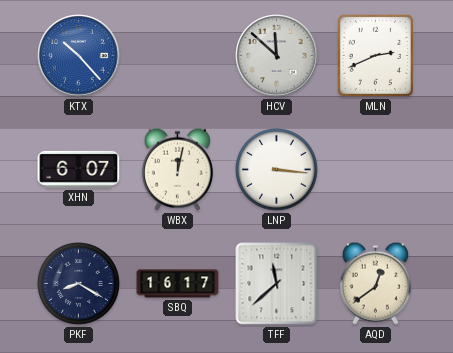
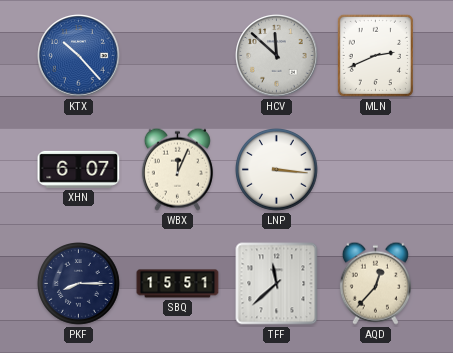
WBX: 12:02 -> 12:04
PKF: 8:20 -> 8:15
SBQ: 16:17 -> 15:51
AQD: 12:39 -> 12:37
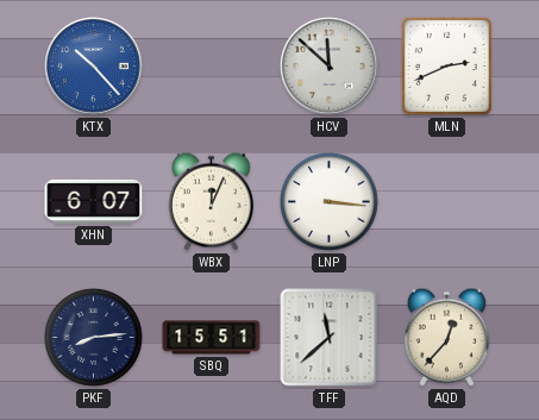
PKF: 8:15 -> 8:14
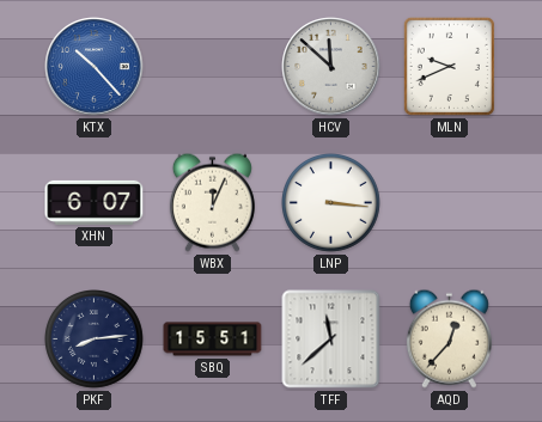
MLN: 2:41 -> 9:41
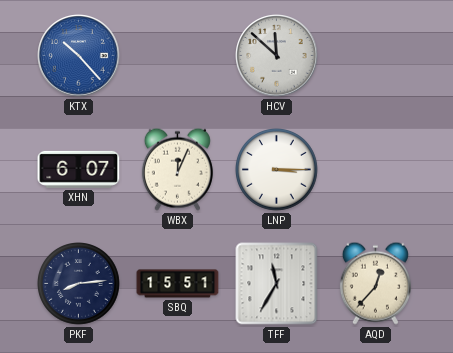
MLN: 9:41 -> none
LNP: 3:16 -> 3:15
TFF: 11:38 -> 11:35
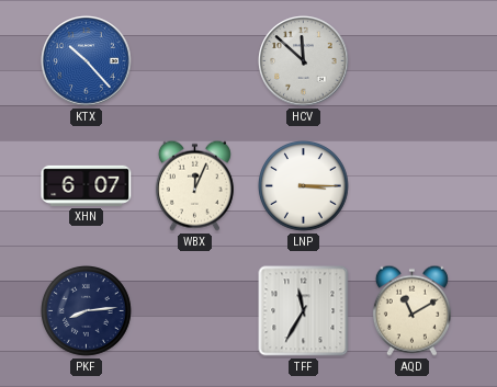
SBQ: 15:51 -> none
AQD: 12:37 -> 11:10
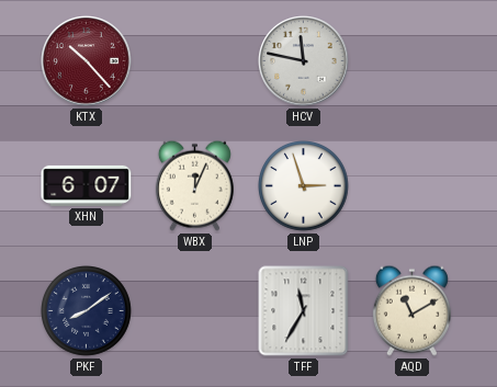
KTX dial: blue -> burgundy
HCV: 11:52 -> 11:47
LNP: 3:15 -> 2:57
PKF: 8:14 -> 8:09
